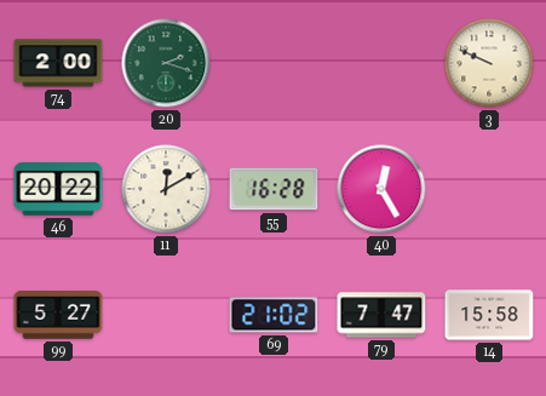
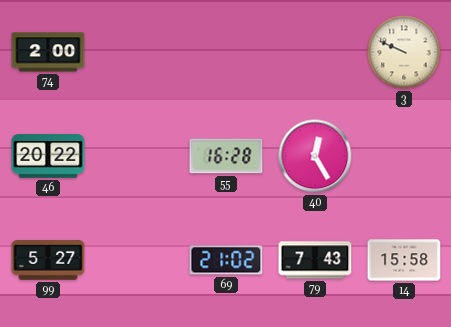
20: 2:18 -> none
11: 12:10 -> none
79: 7:47 -> 7:43
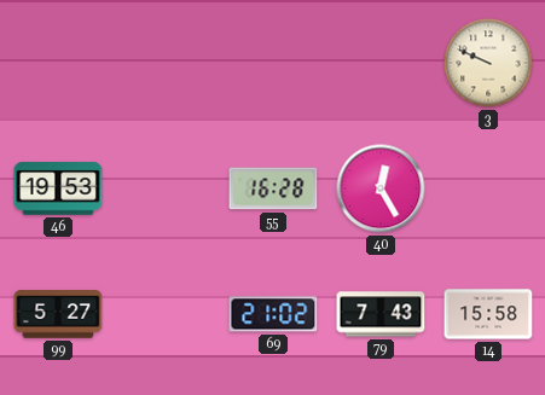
74: 2:00 -> none
46: 20:22 -> 19:53
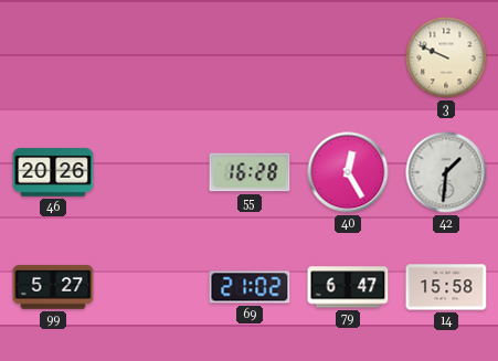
46: 19:53 -> 20:26
42: none -> 1:31
79: 7:43 -> 6:47
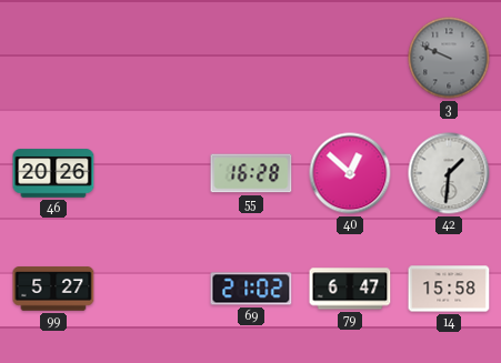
3 dial: cream -> grey
40: 12:25 -> 12:52
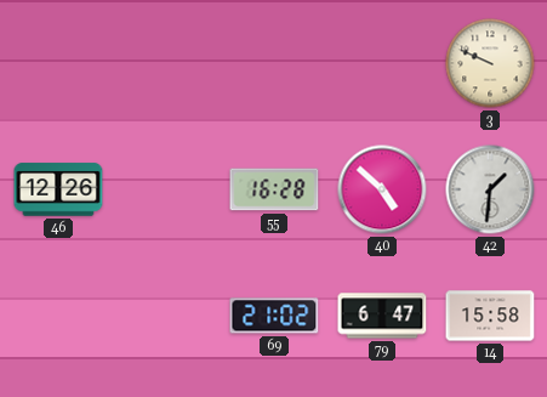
3 dial: grey -> cream
46: 20:26 -> 12:26
40: 12:52 -> 4:52
99: 5:27 -> none
